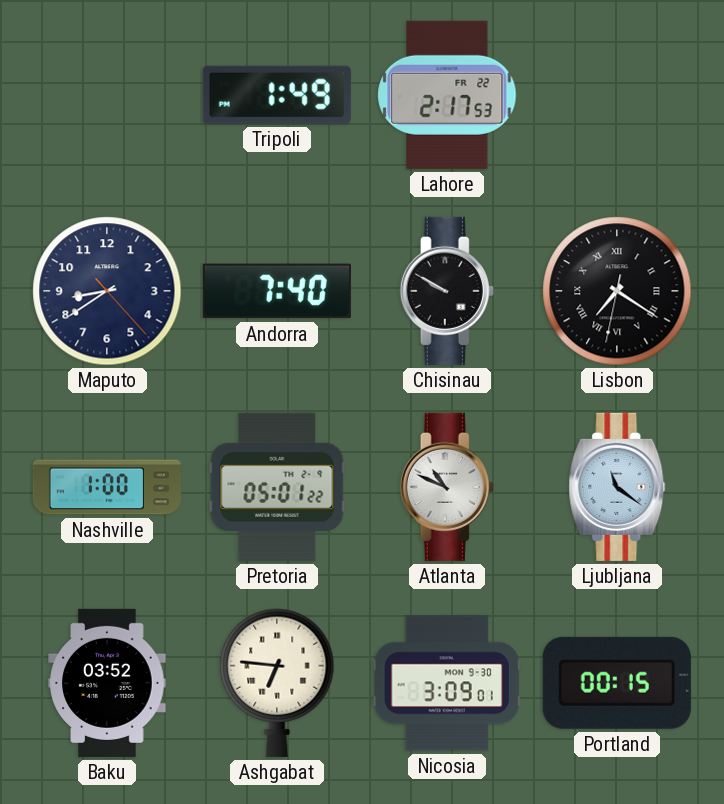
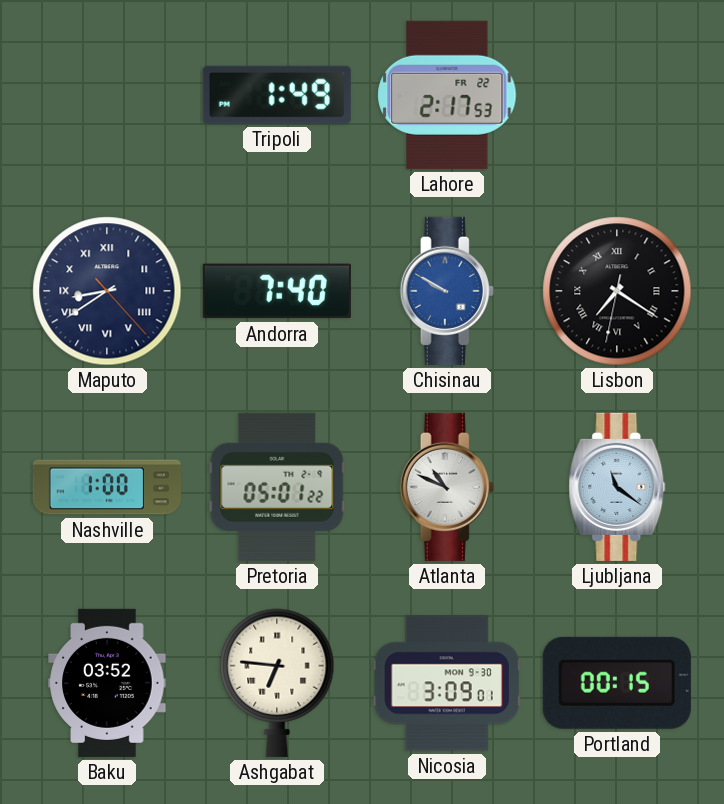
Maputo numerals: Arabic -> Roman
Chisinau dial: black -> blue
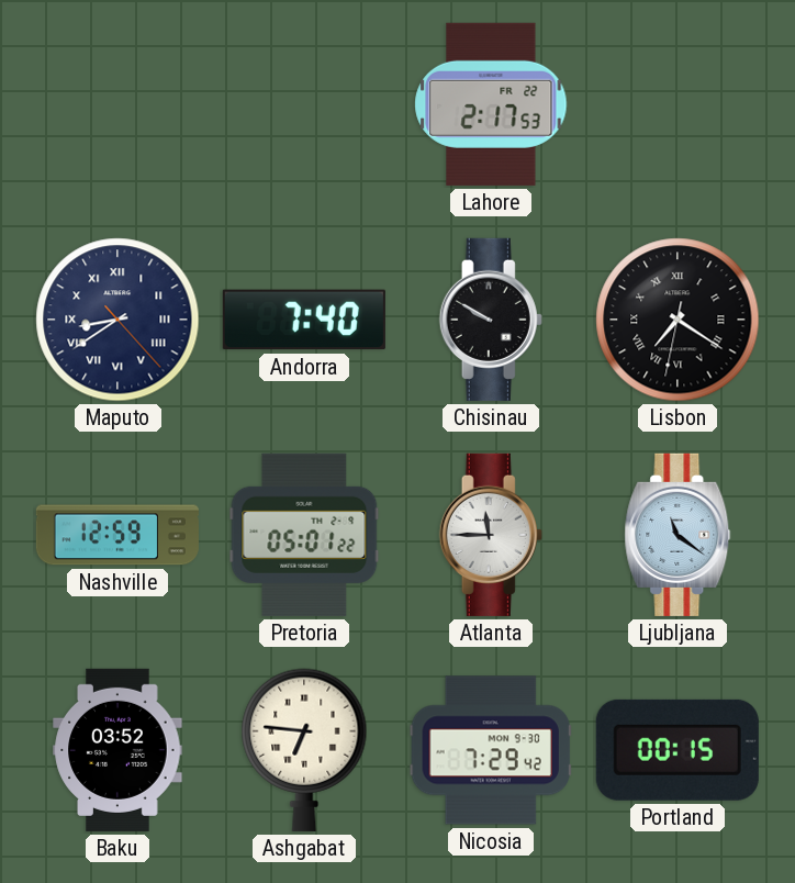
Tripoli: 1:49 -> none
Chisinau dial: blue -> black
Nashville: 1:00 -> 12:59
Atlanta: 10:49 -> 11:45
Nicosia: 3:09 -> 7:29
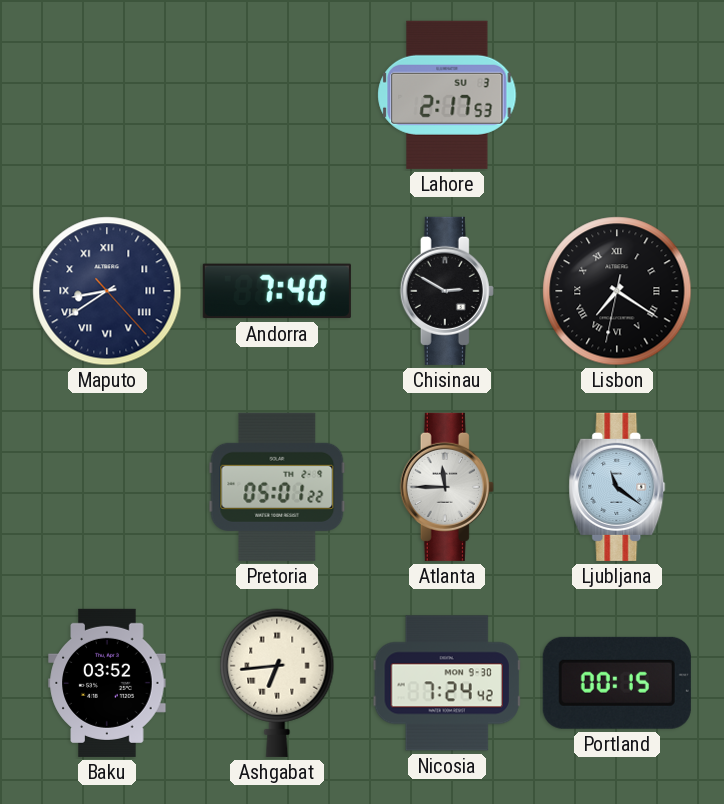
Lahore date: FR 22 -> SU 3
Chisinau: 9:50 -> 2:50
Nashville: 12:59 -> none
Ashgabat: 6:46 -> 6:44
Nicosia: 7:29 -> 7:24
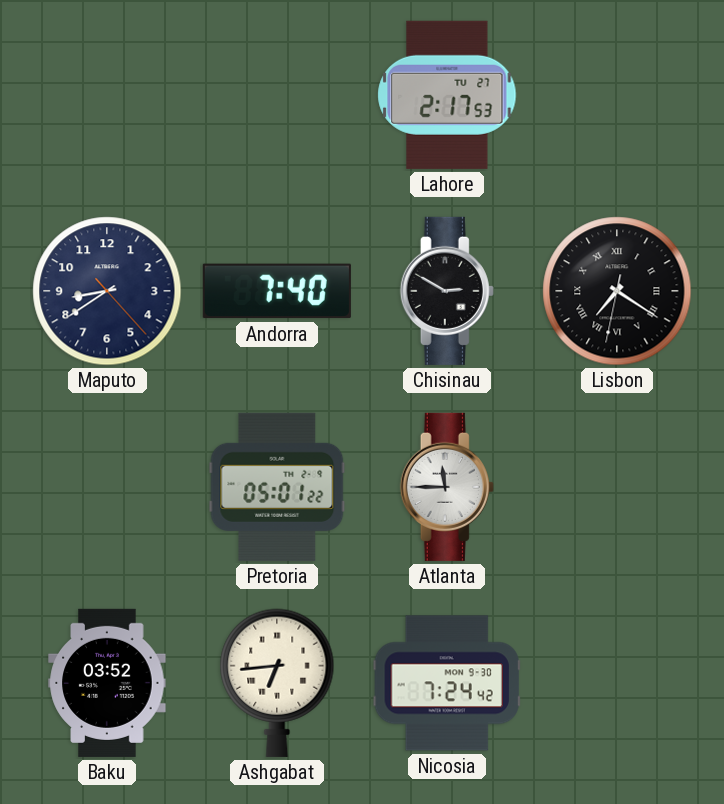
Lahore date: SU 3 -> TU 27
Maputo numerals: Roman -> Arabic
Ljubljana: 11:21 -> none
Portland: 00:15 -> none
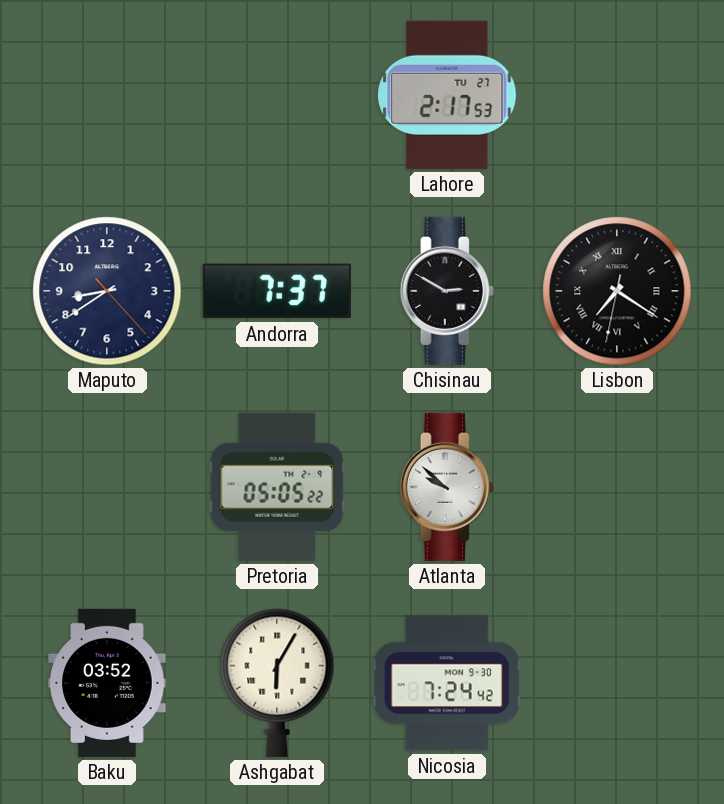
Andorra: 7:40 -> 7:37
Pretoria: 05:01 -> 05:05
Atlanta: 11:45 -> 9:52
Ashgabat: 6:44 -> 6:05
